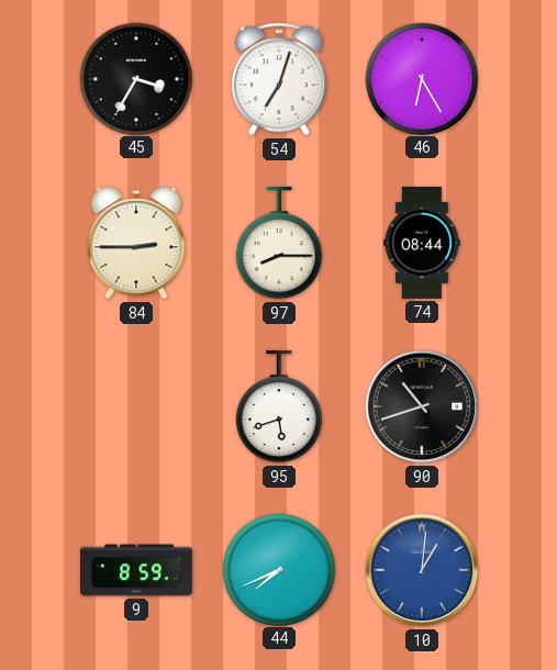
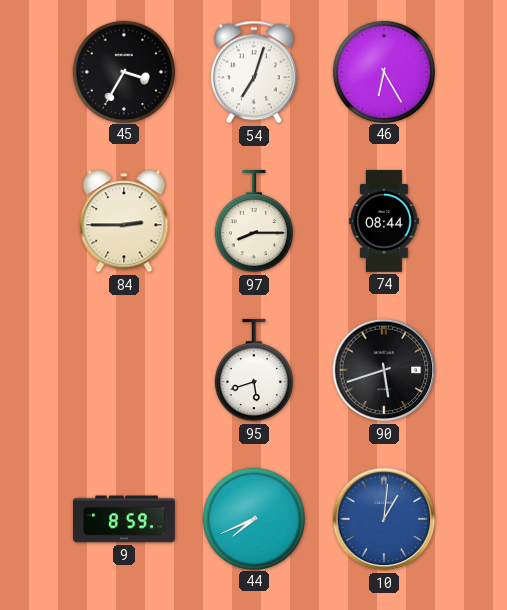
90: 10:42 -> 5:42
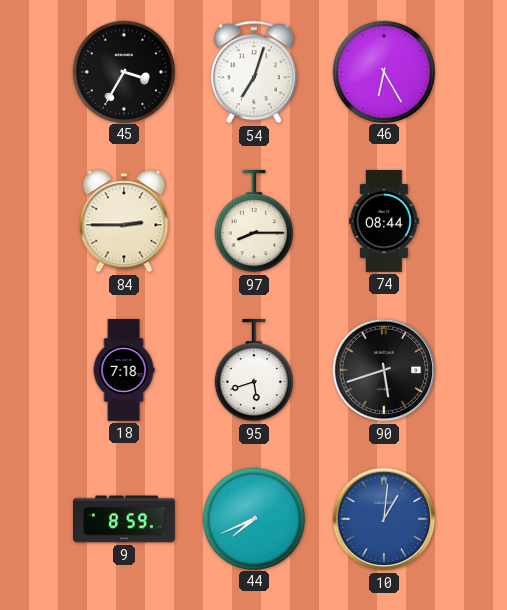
18: none -> 7:18
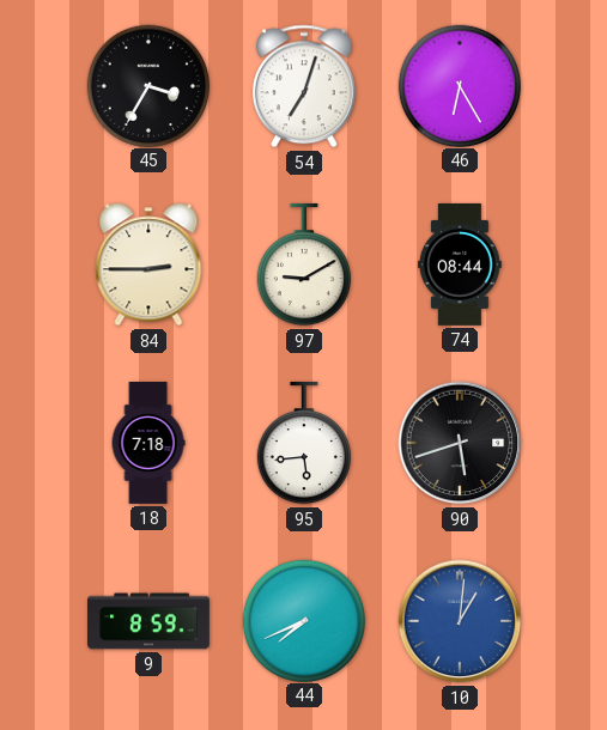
97: 8:15 -> 9:10
95: 5:42 -> 5:44
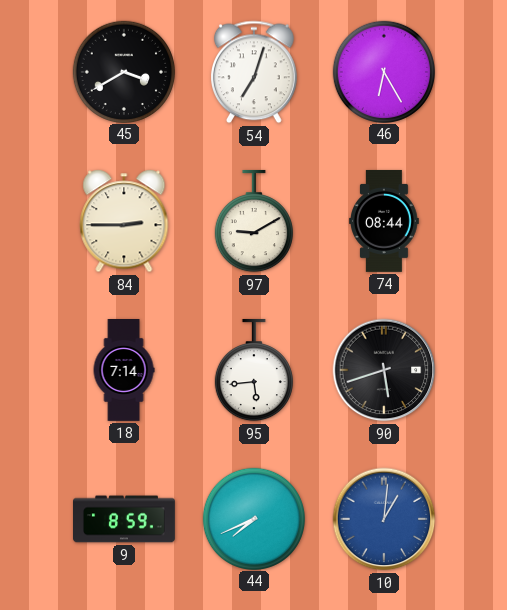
45: 3:35 -> 3:40
18: 7:18 -> 7:14
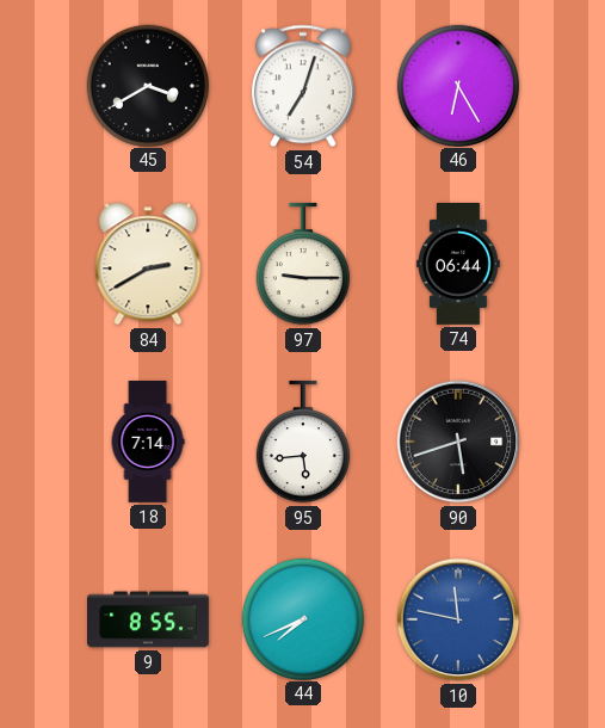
84: 2:45 -> 2:40
97: 9:10 -> 9:15
74: 08:44 -> 06:44
9: 8:59 -> 8:55
10: 1:01 -> 11:47
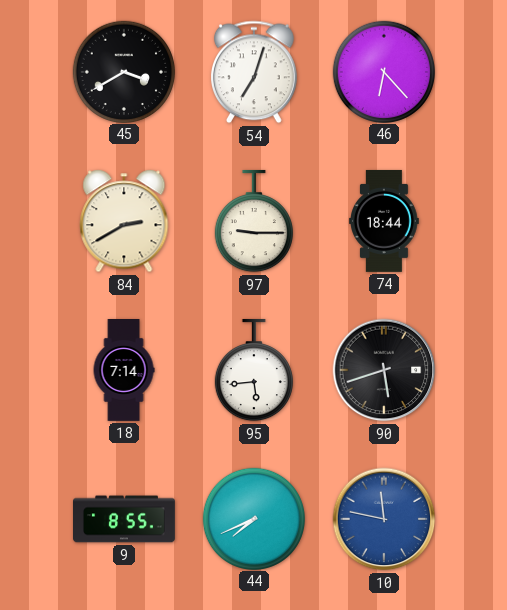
46: 6:25 -> 6:23
74: 06:44 -> 18:44
